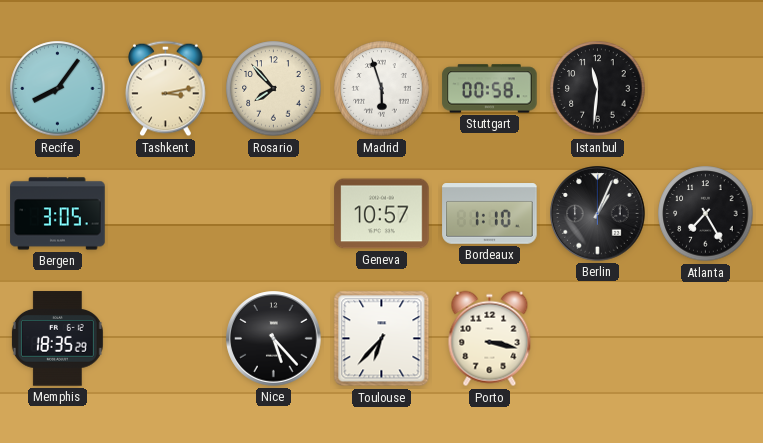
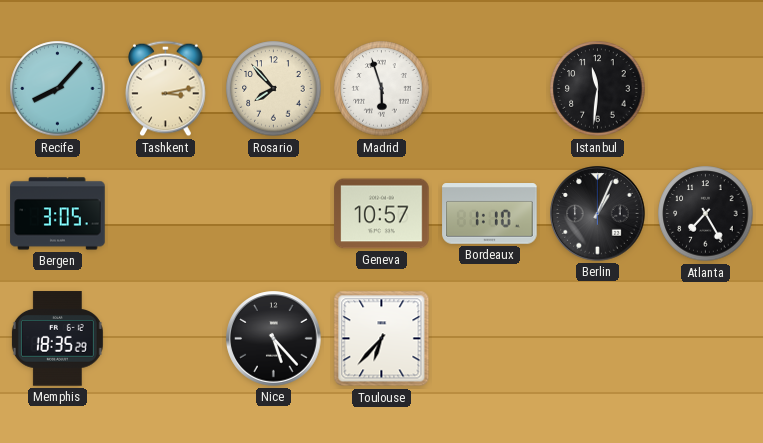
Recife: 8:06 -> 8:07
Stuttgart: 00:58 -> none
Porto: 3:17 -> none
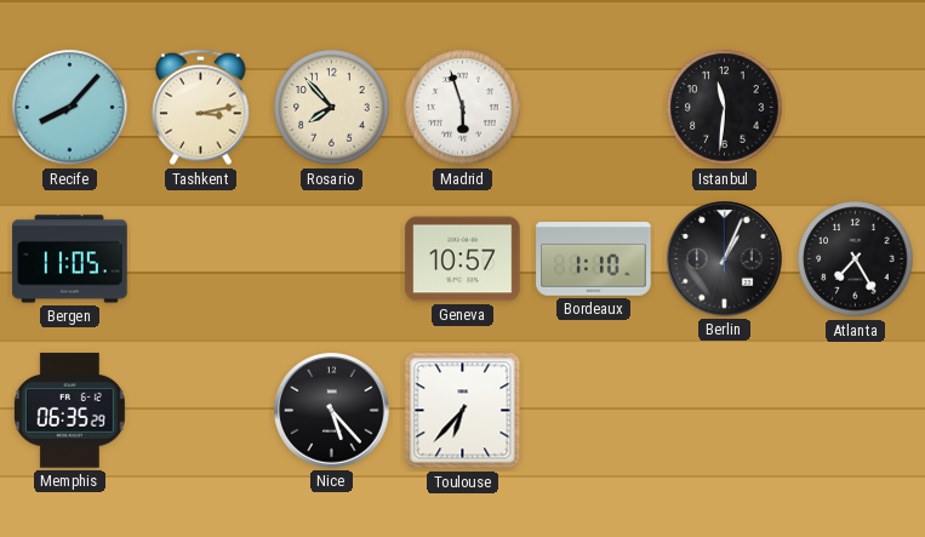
Bergen: 3:05 -> 11:05
Memphis: 18:35 -> 06:35
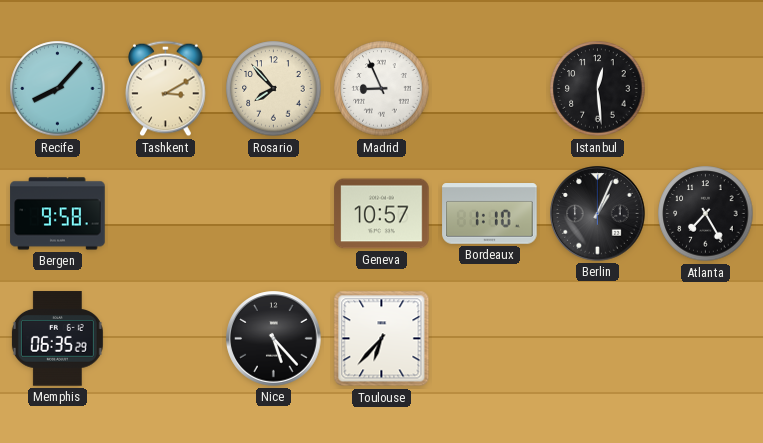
Tashkent: 3:13 -> 3:10
Madrid: 5:57 -> 8:56
Istanbul: 11:31 -> 12:29
Bergen: 11:05 -> 9:58
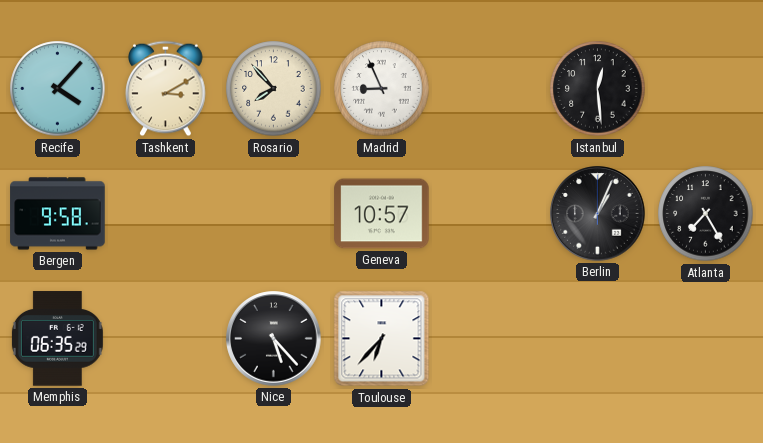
Recife: 8:07 -> 4:07
Bordeaux: 1:10 -> none
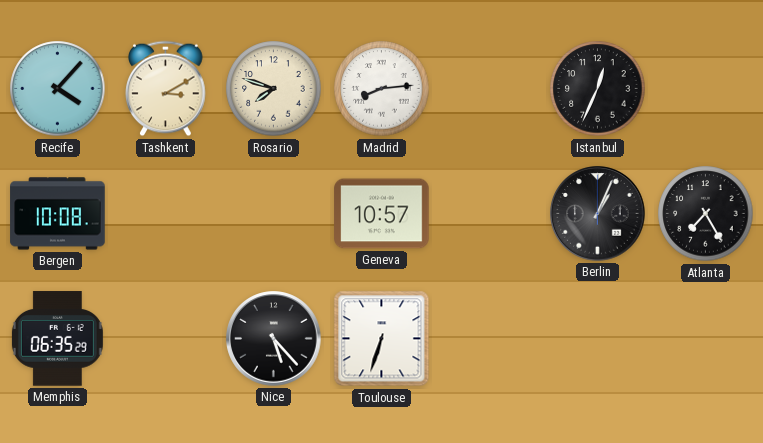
Rosario: 7:53 -> 7:48
Madrid: 8:56 -> 8:14
Istanbul: 12:29 -> 12:34
Bergen: 9:58 -> 10:08
Toulouse: 6:37 -> 6:33
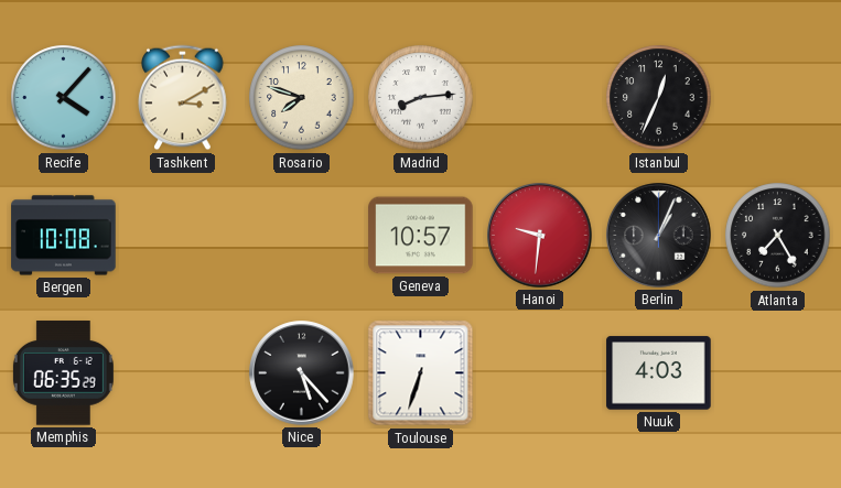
Hanoi: none -> 9:31
Nuuk: none -> 4:03
